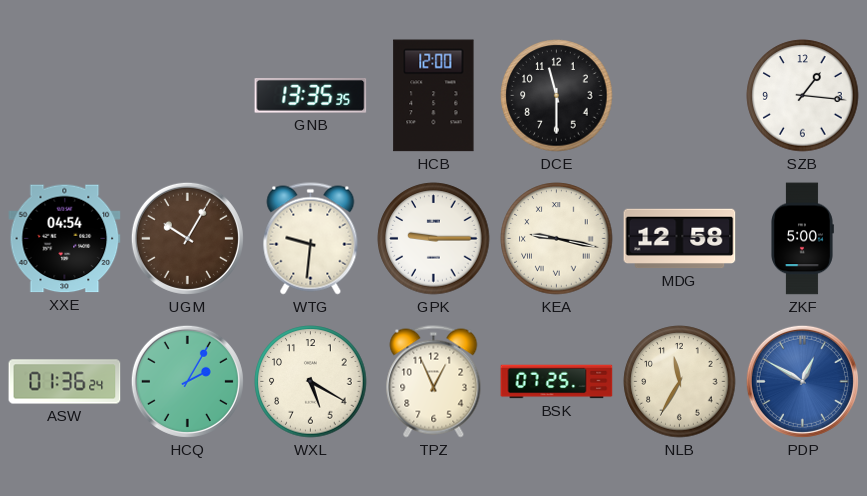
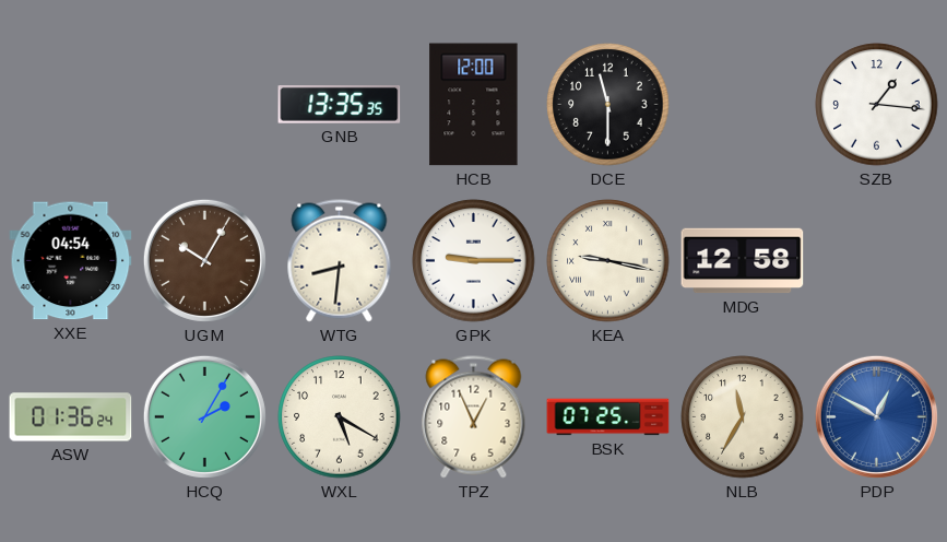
WTG: 9:31 -> 8:31
ZKF: 5:00 -> none
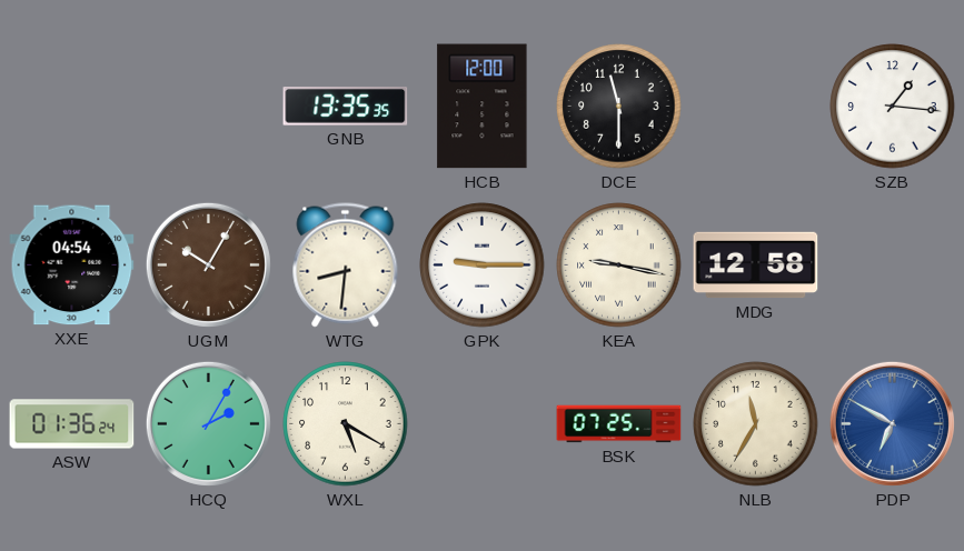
TPZ: 12:56 -> none
PDP: 12:50 -> 6:50
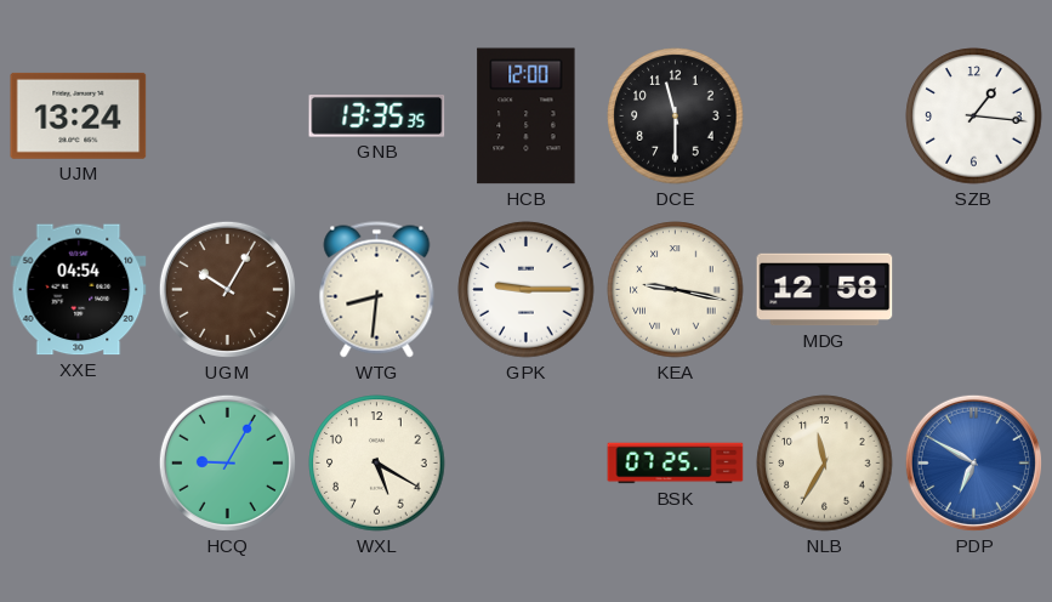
UJM: none -> 13:24
ASW: 01:36 -> none
HCQ: 2:05 -> 9:05
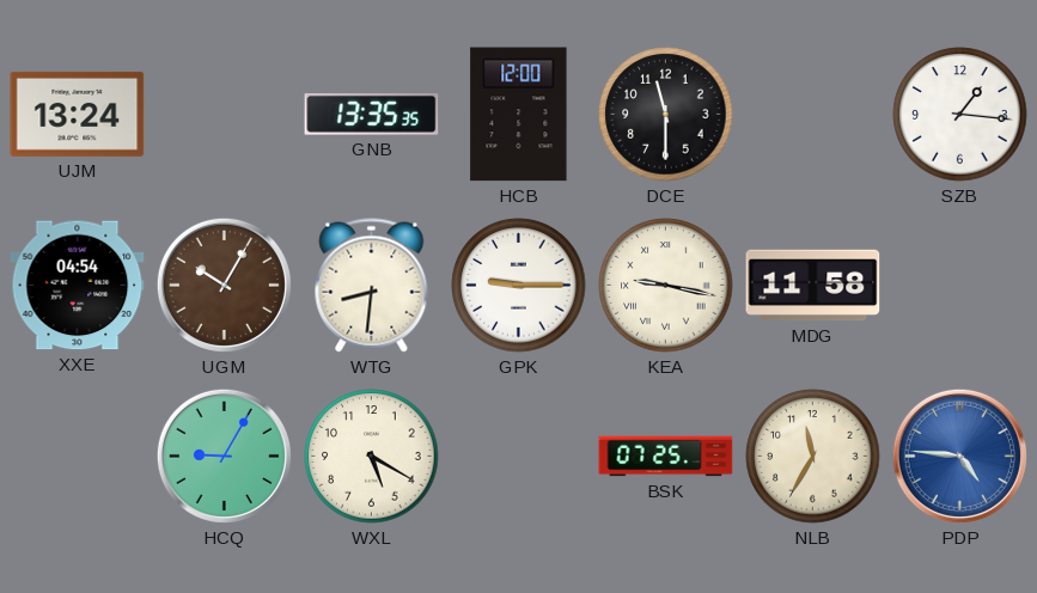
MDG: 12:58 -> 11:58
PDP: 6:50 -> 4:46
